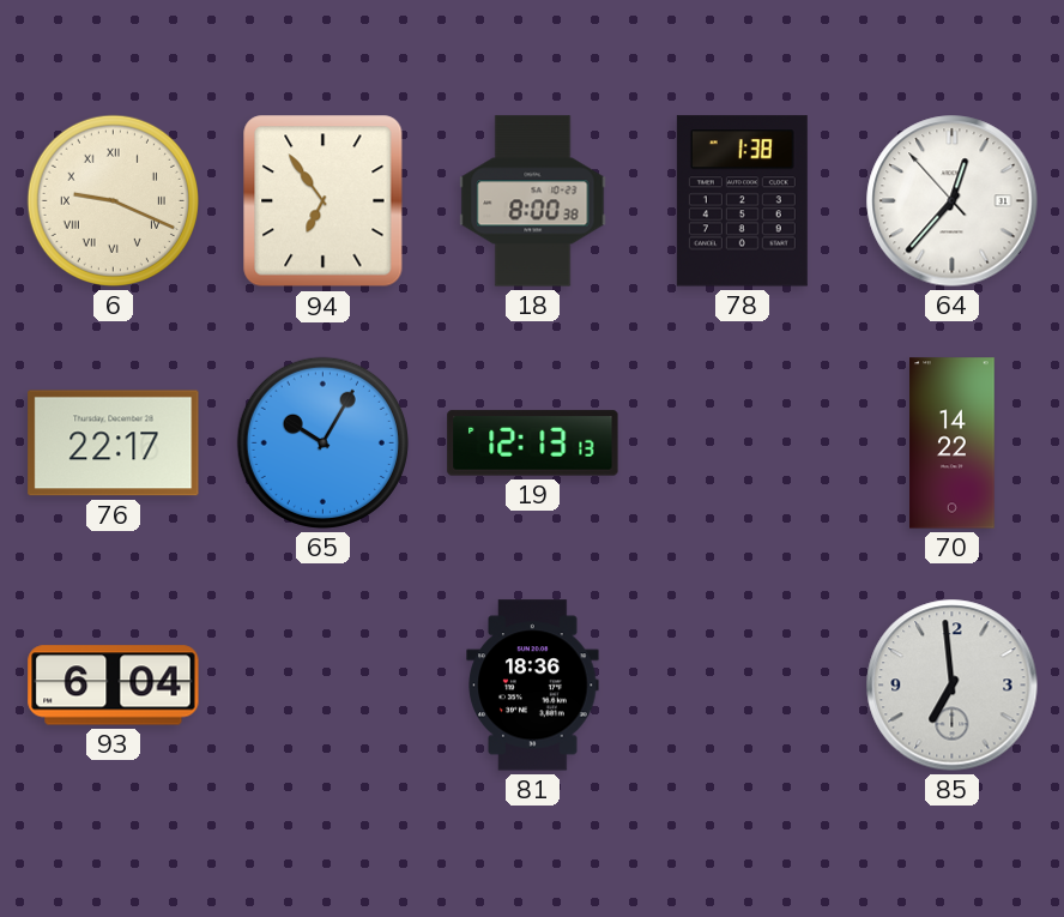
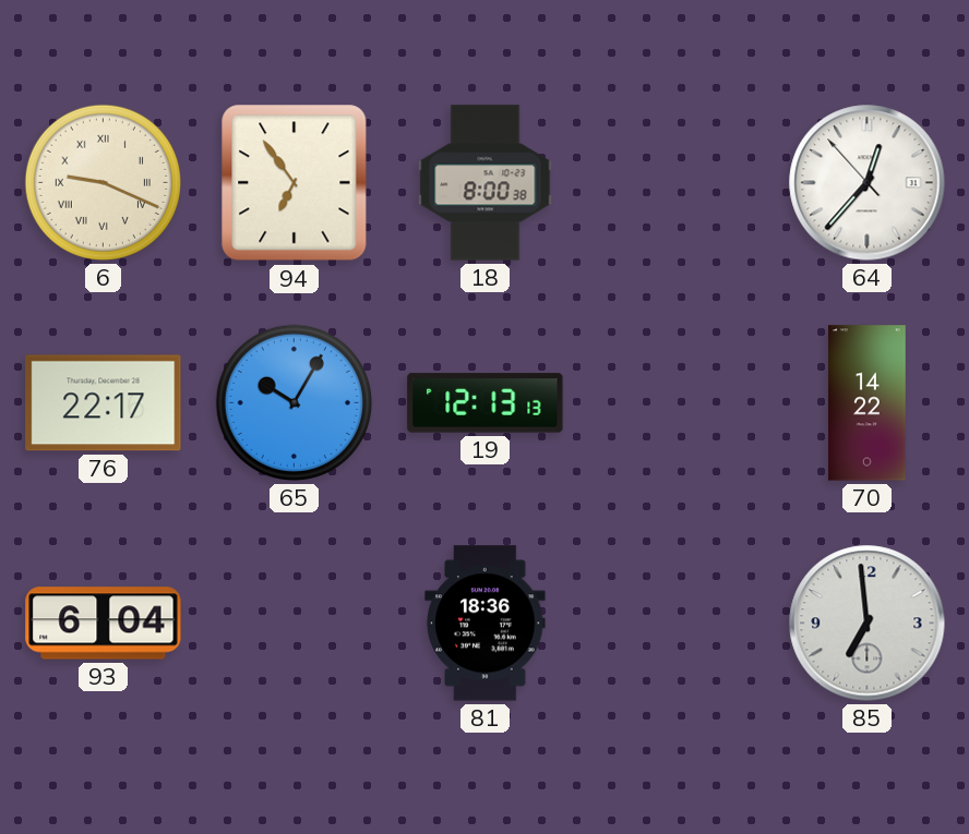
78: 1:38 -> none
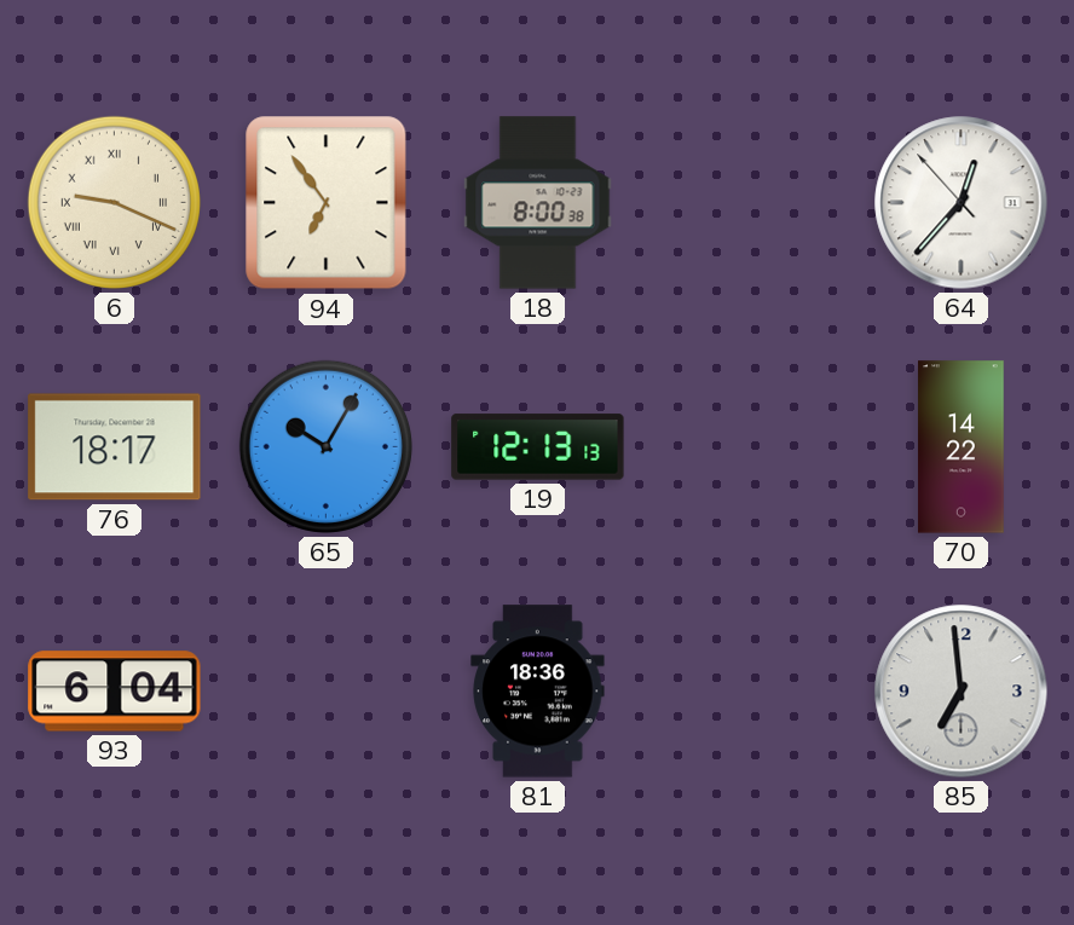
76: 22:17 -> 18:17
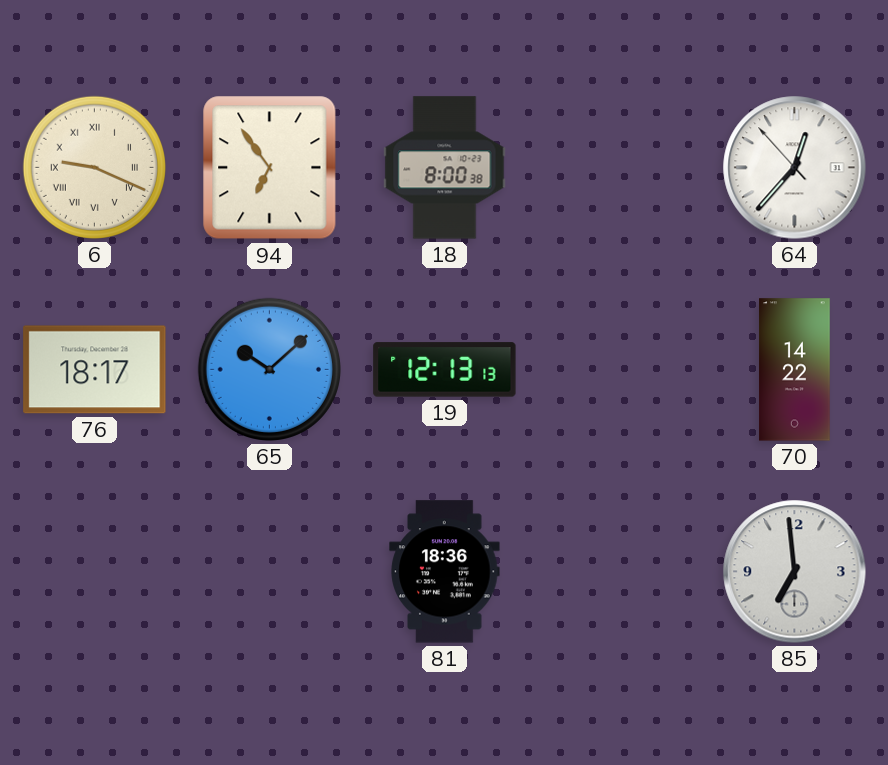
65: 10:05 -> 10:08
93: 6:04 -> none
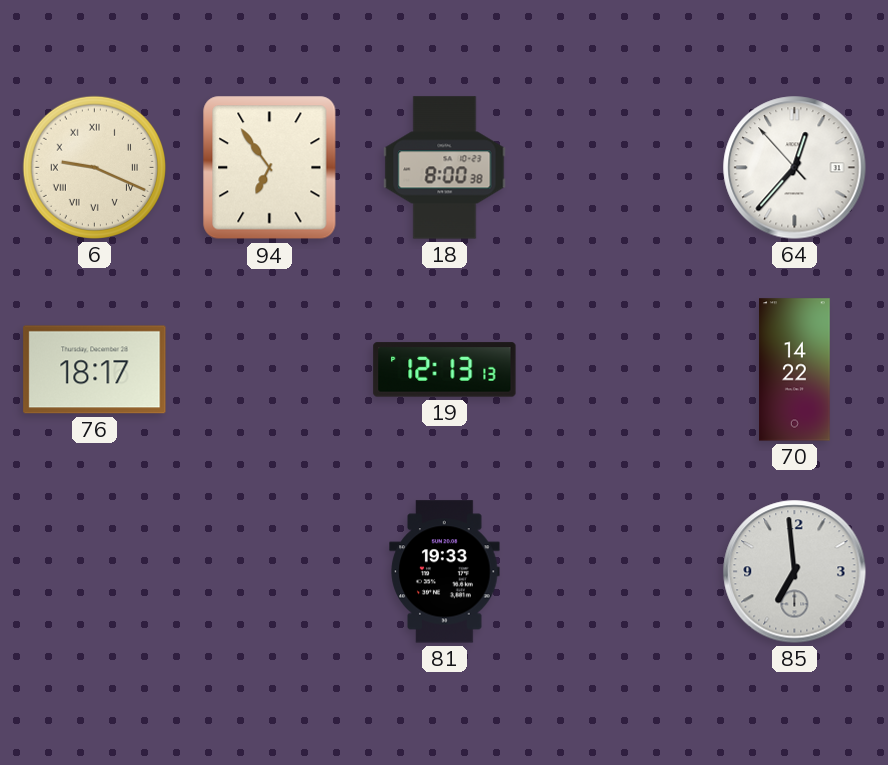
65: 10:08 -> none
81: 18:36 -> 19:33
